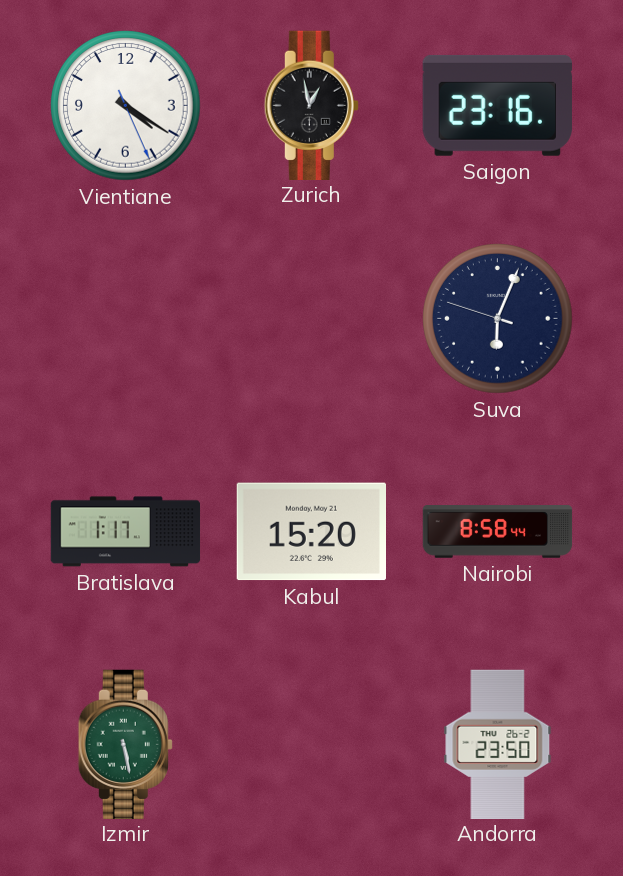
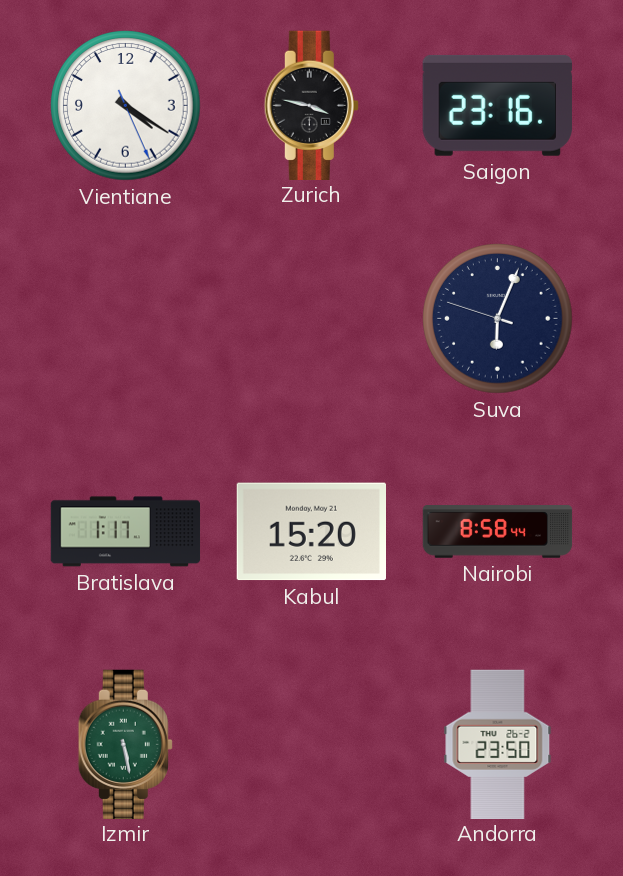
Zurich: 12:58 -> 3:47
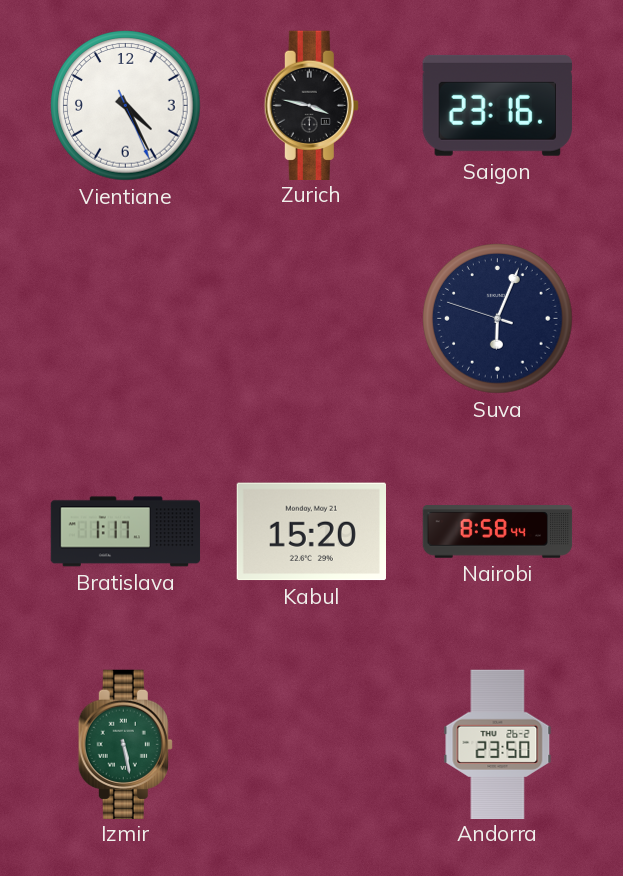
Vientiane: 4:20 -> 4:25
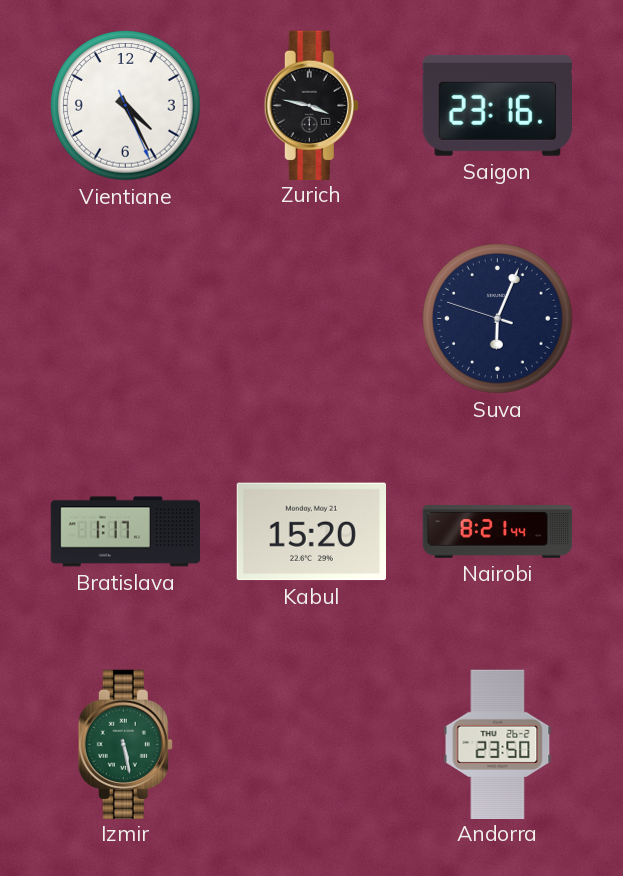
Nairobi: 8:58 -> 8:21
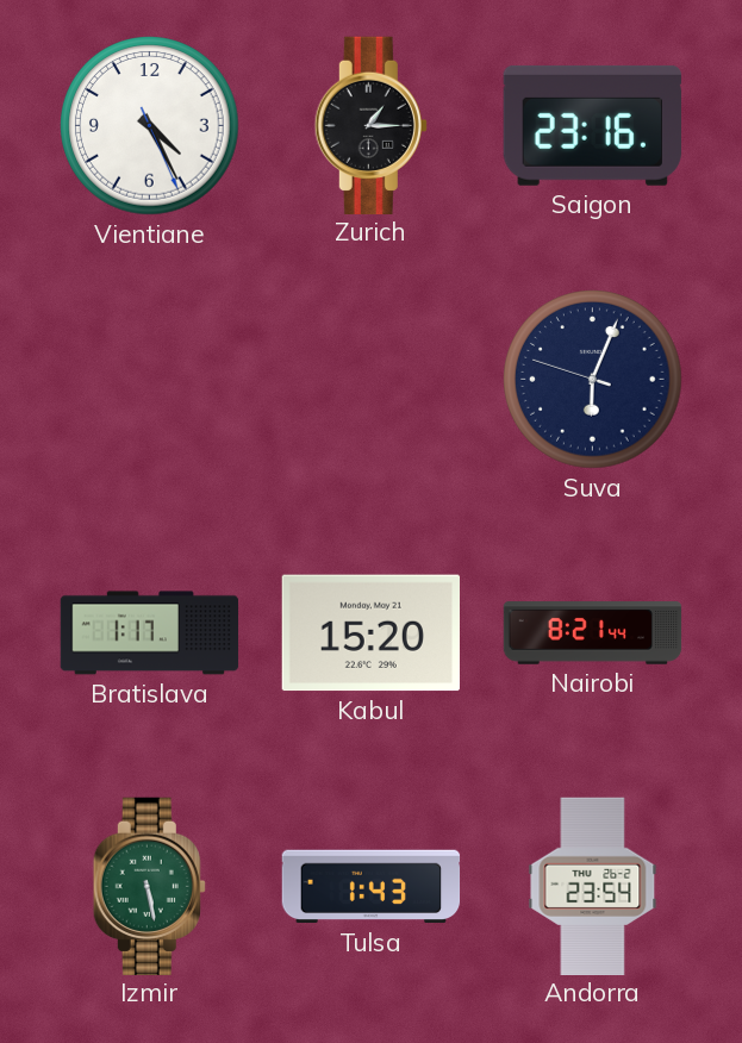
Zurich: 3:47 -> 1:15
Tulsa: none -> 1:43
Andorra: 23:50 -> 23:54
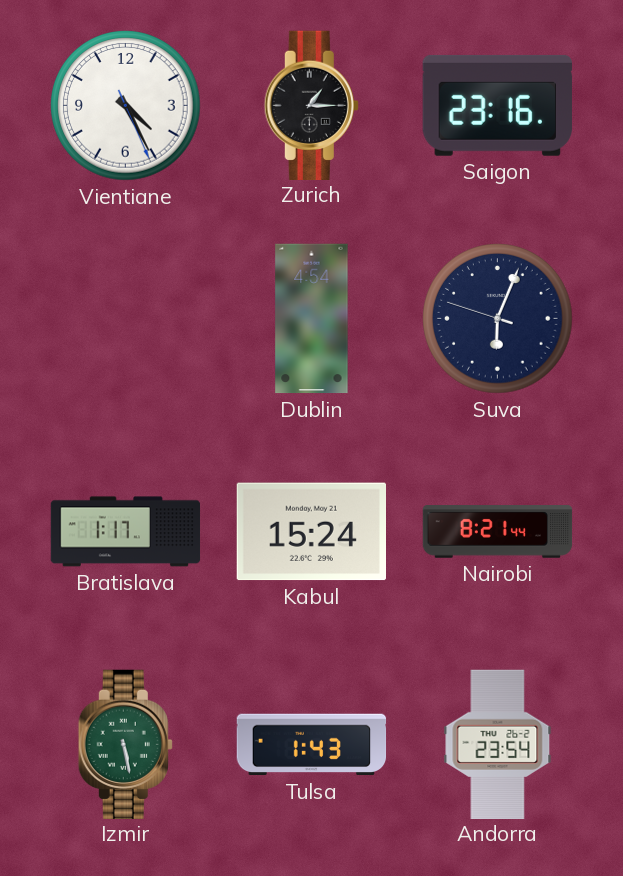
Dublin: none -> 4:54
Kabul: 15:20 -> 15:24
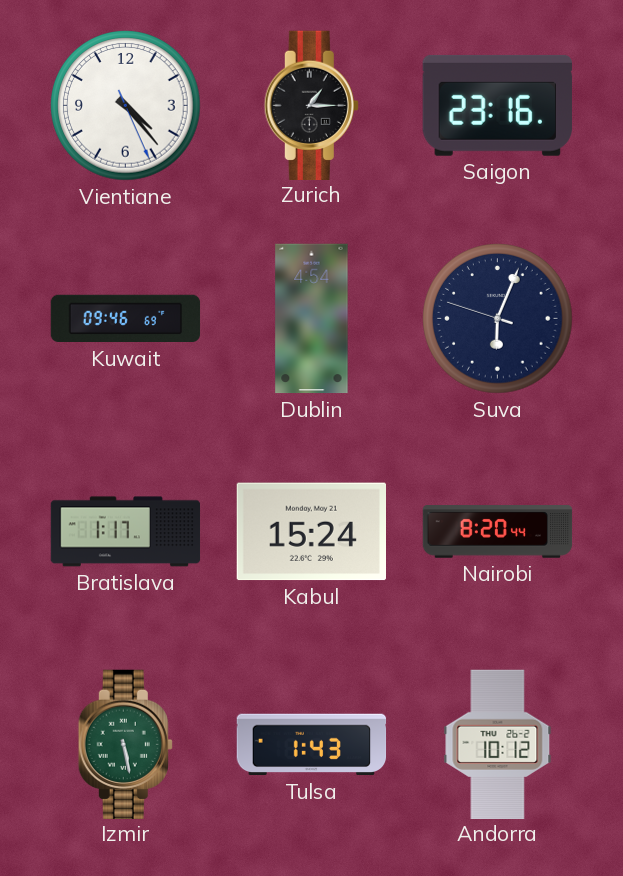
Vientiane: 4:25 -> 4:23
Kuwait: none -> 09:46
Nairobi: 8:21 -> 8:20
Andorra: 23:54 -> 10:12
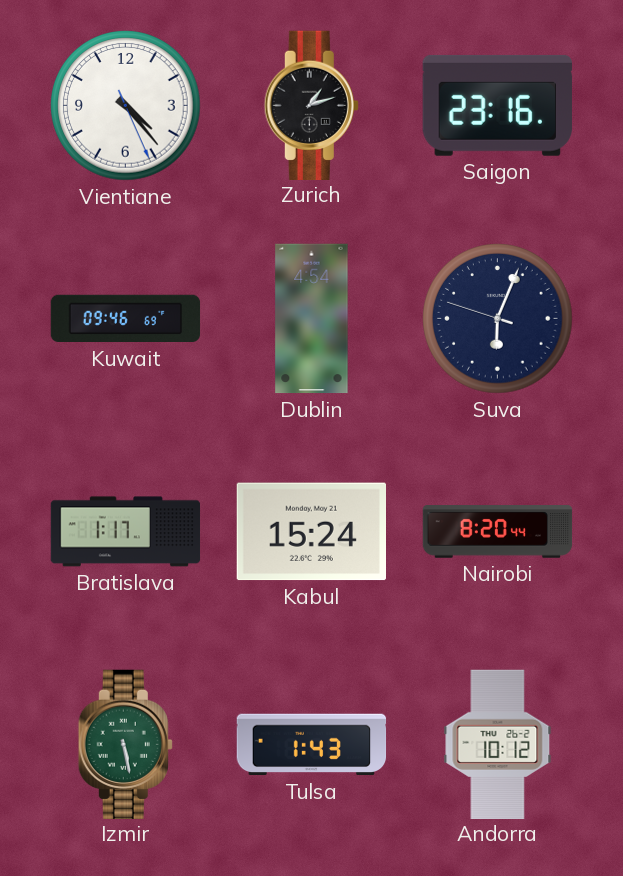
Zurich: 1:15 -> 1:12
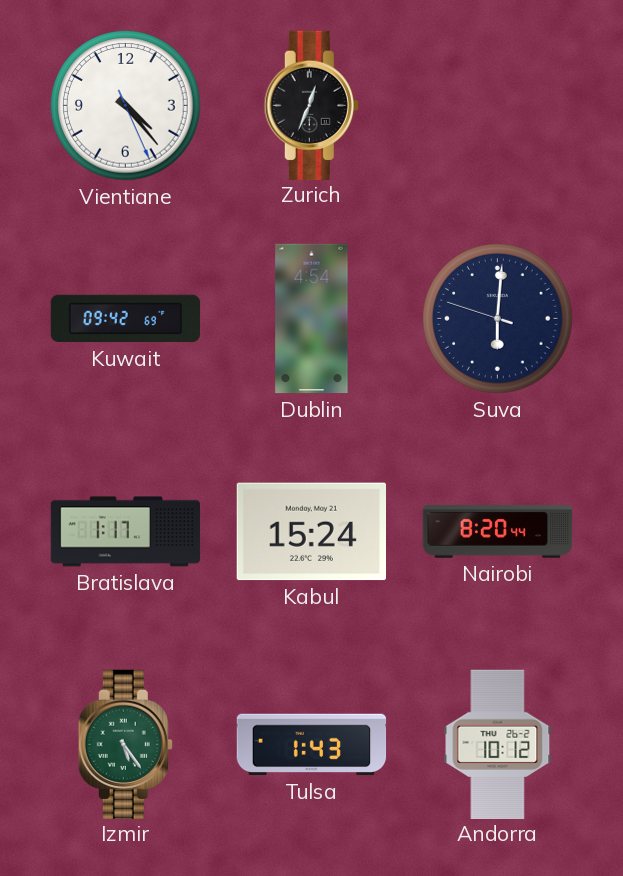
Zurich: 1:12 -> 12:34
Saigon: 23:16 -> none
Kuwait: 09:46 -> 09:42
Suva: 6:03 -> 6:00
Izmir: 5:28 -> 5:24
